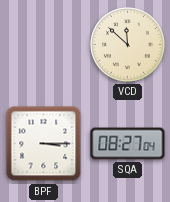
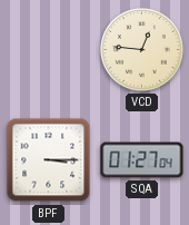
VCD: 11:52 -> 12:46
SQA: 08:27 -> 01:27
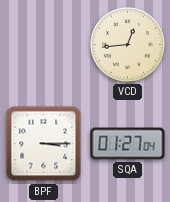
VCD: 12:46 -> 12:44
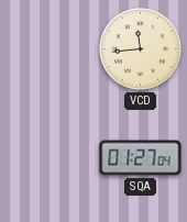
VCD: 12:44 -> 11:44
BPF: 3:15 -> none
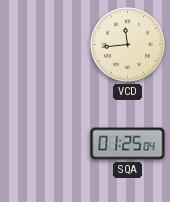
SQA: 01:27 -> 01:25
